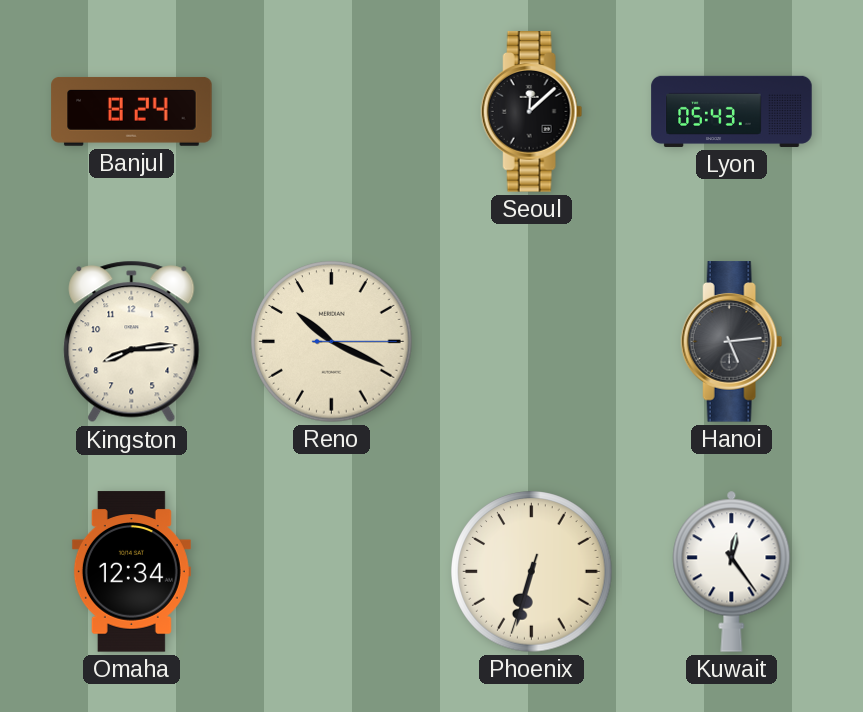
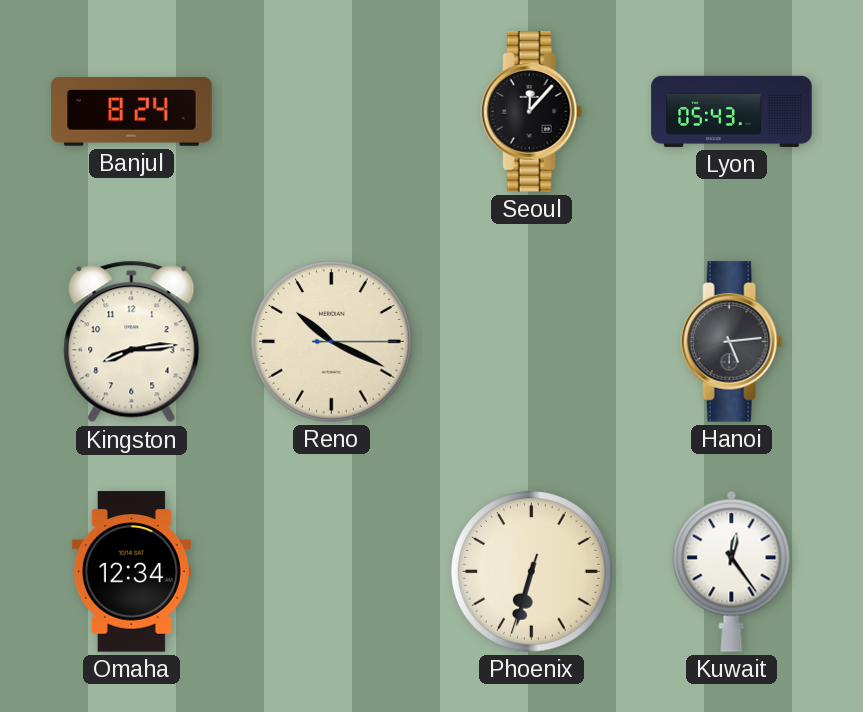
Seoul: 12:08 -> 12:07
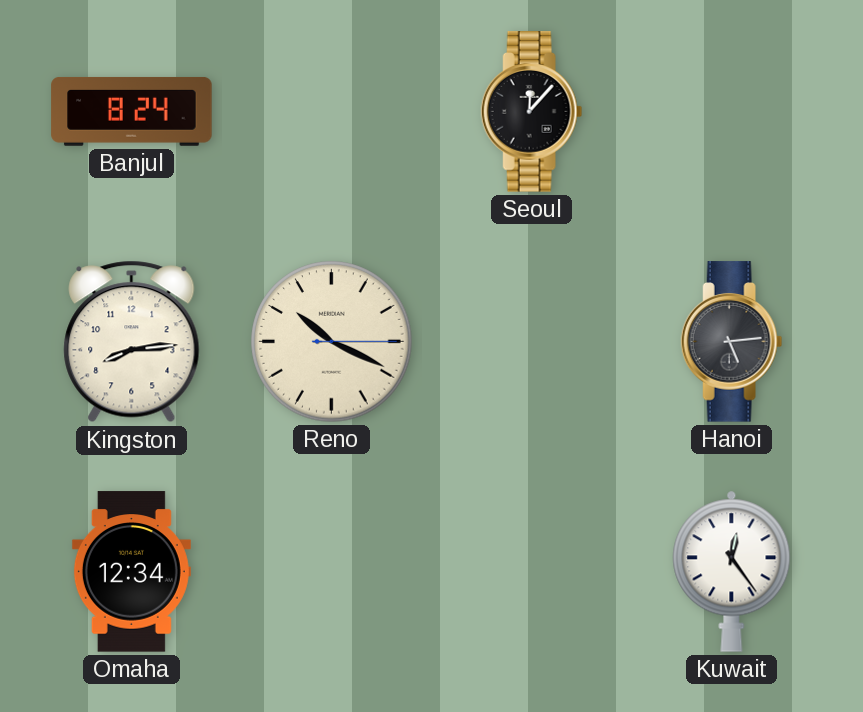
Lyon: 05:43 -> none
Phoenix: 6:32 -> none
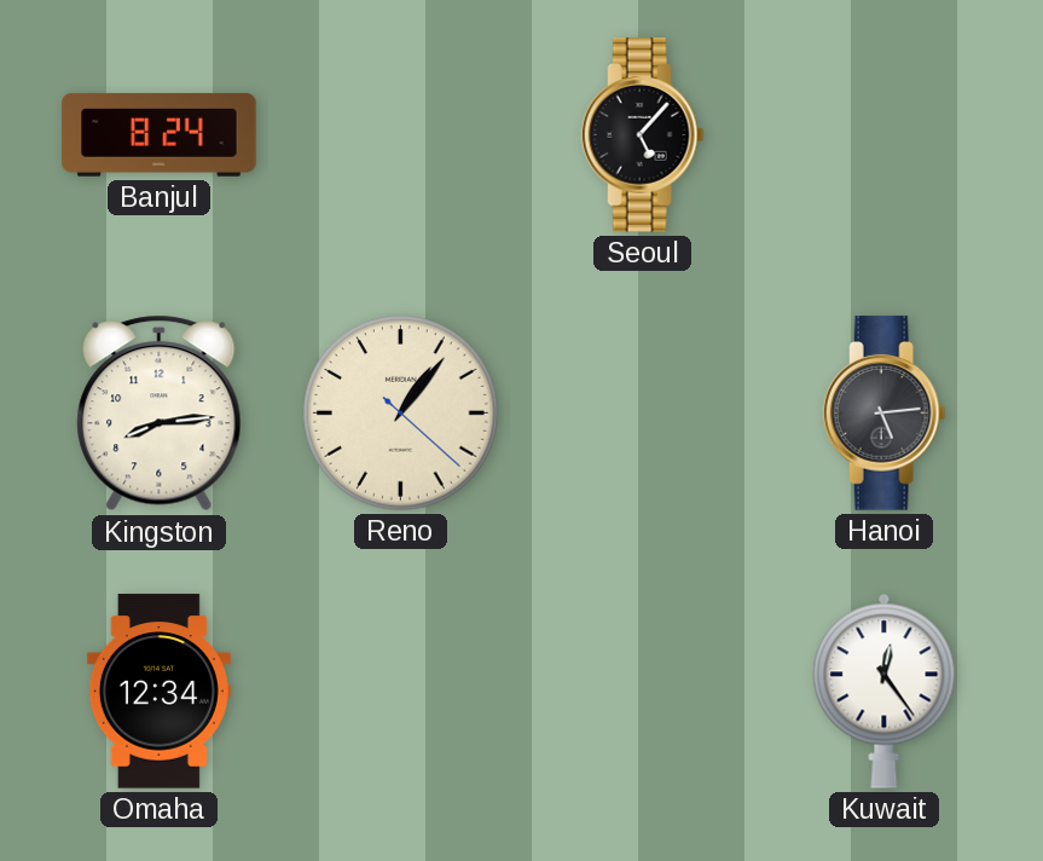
Seoul: 12:07 -> 5:07
Reno: 10:19 -> 1:06
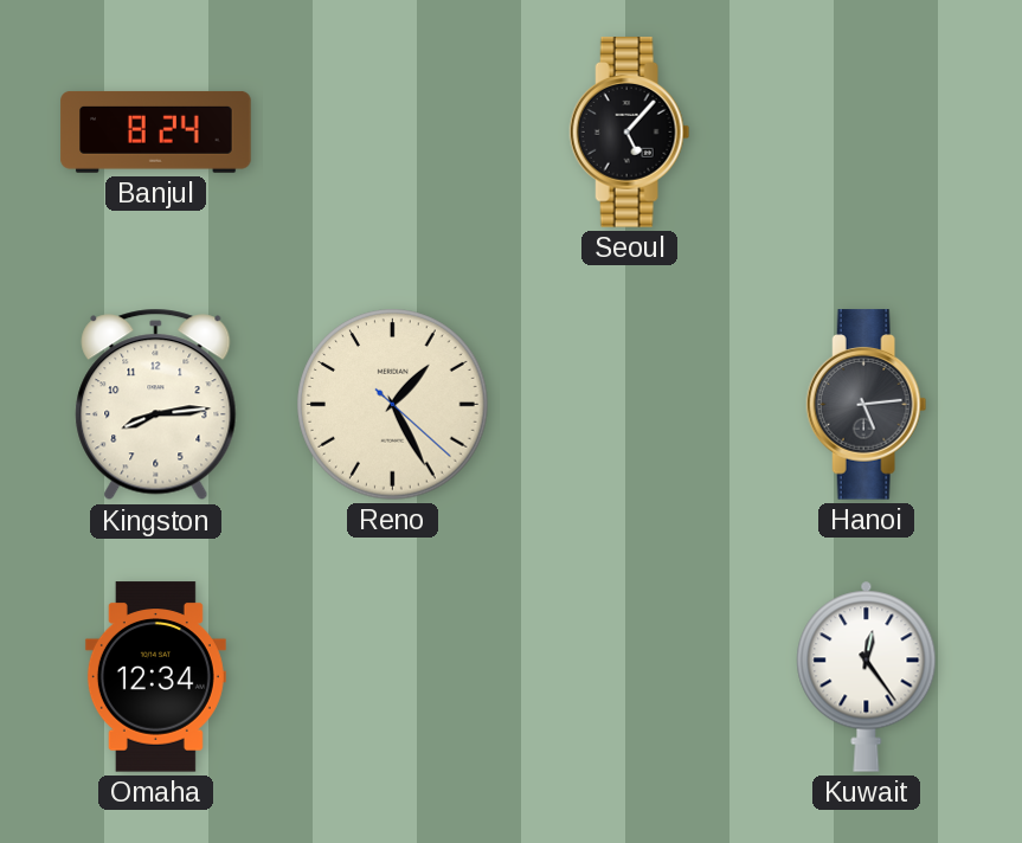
Reno: 1:06 -> 1:25
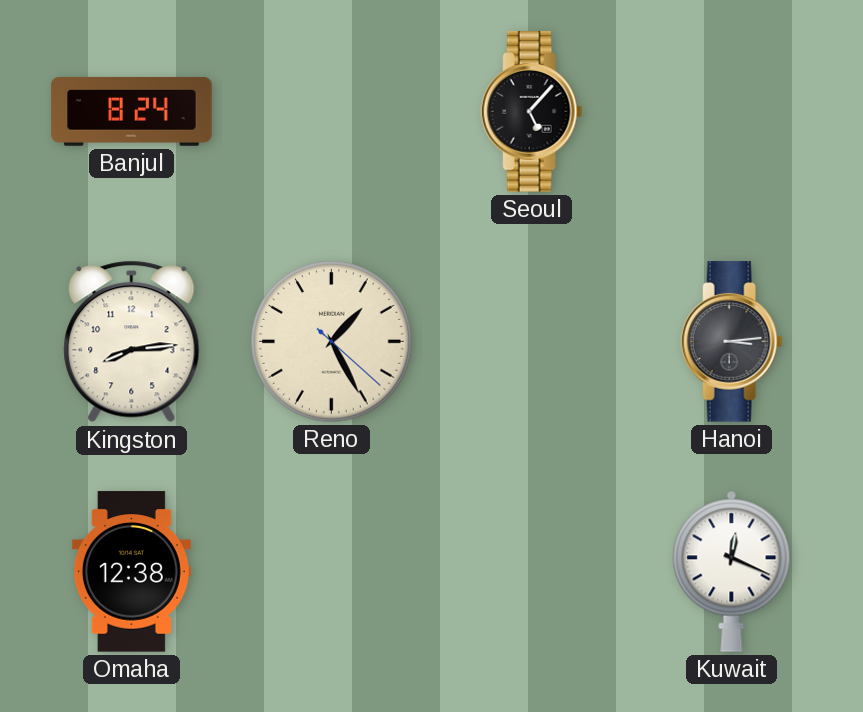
Hanoi: 5:14 -> 3:14
Omaha: 12:34 -> 12:38
Kuwait: 12:24 -> 12:19
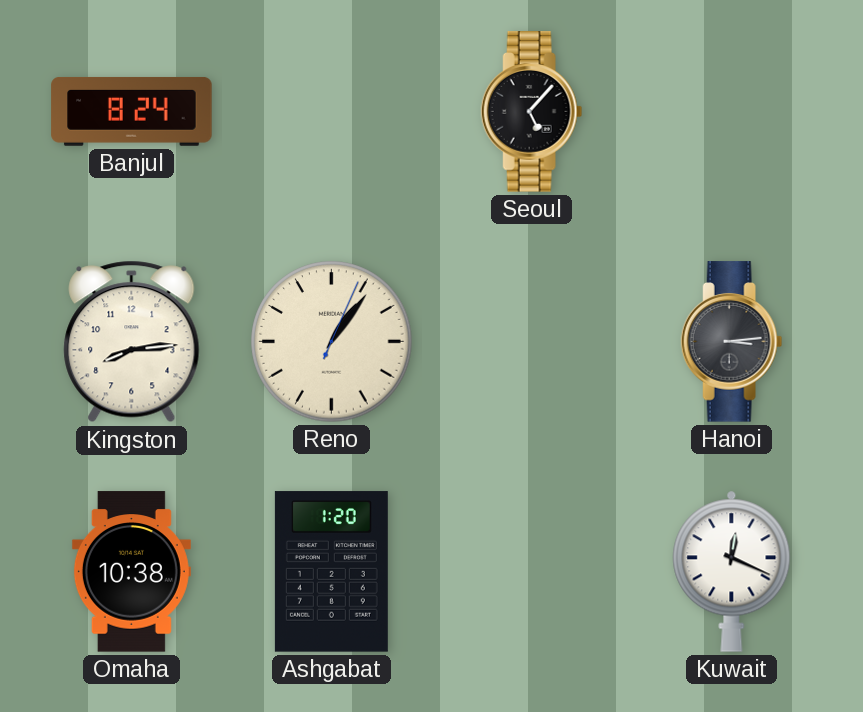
Reno: 1:25 -> 1:06
Omaha: 12:38 -> 10:38
Ashgabat: none -> 1:20
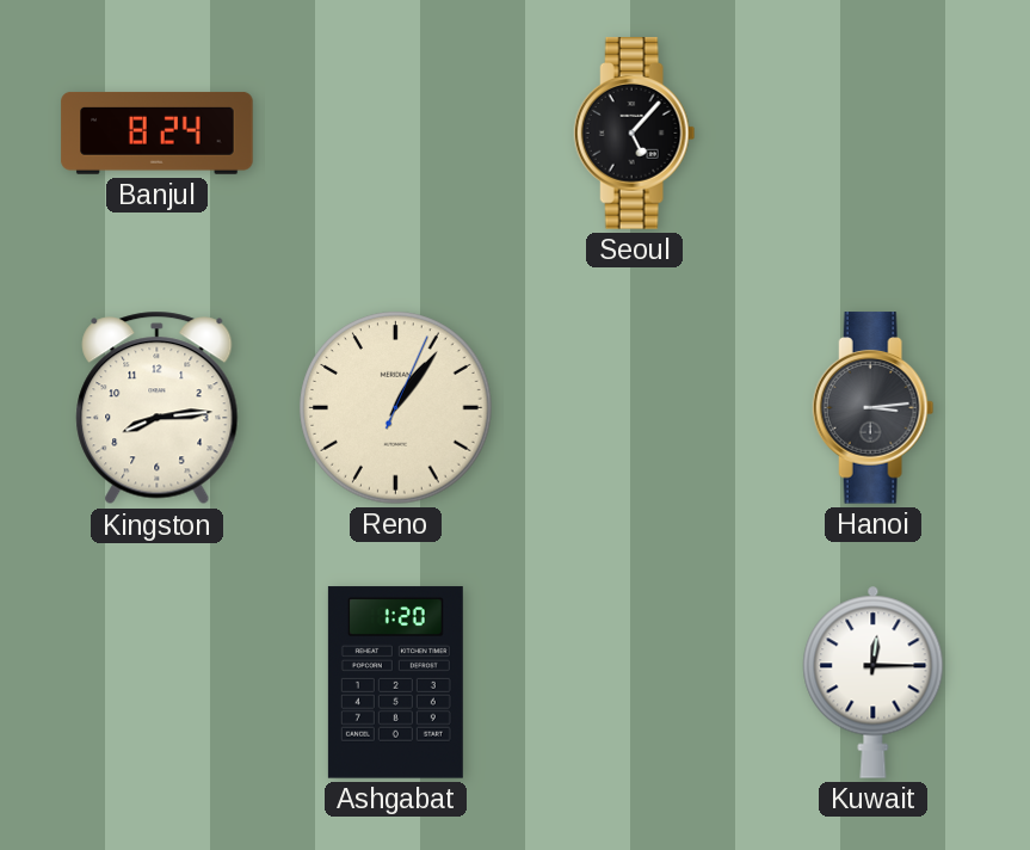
Omaha: 10:38 -> none
Kuwait: 12:19 -> 12:15
